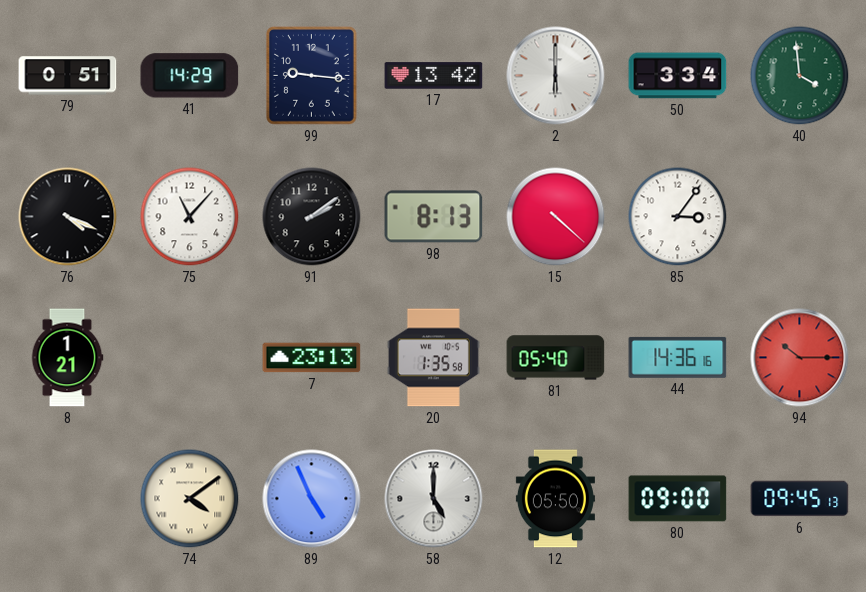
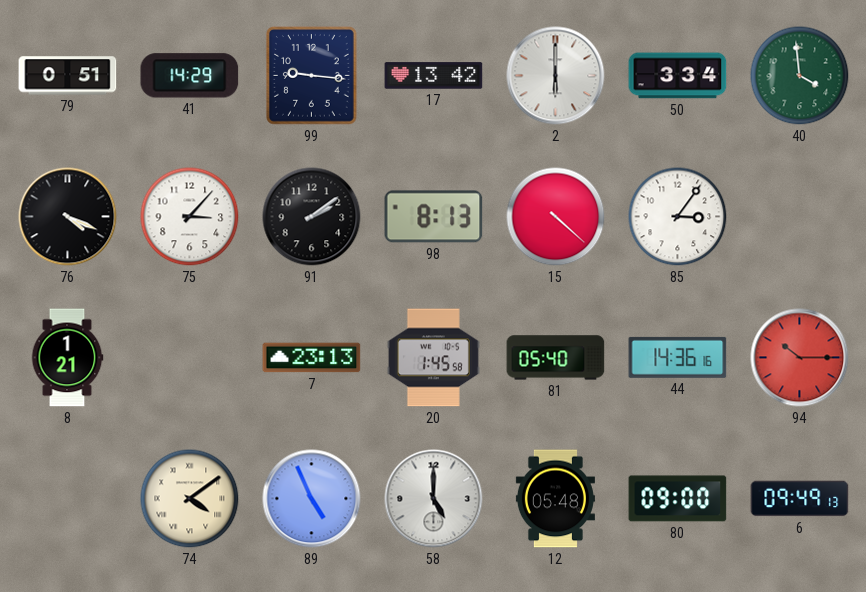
75: 11:07 -> 3:07
20: 1:35 -> 1:45
12: 05:50 -> 05:48
6: 09:45 -> 09:49
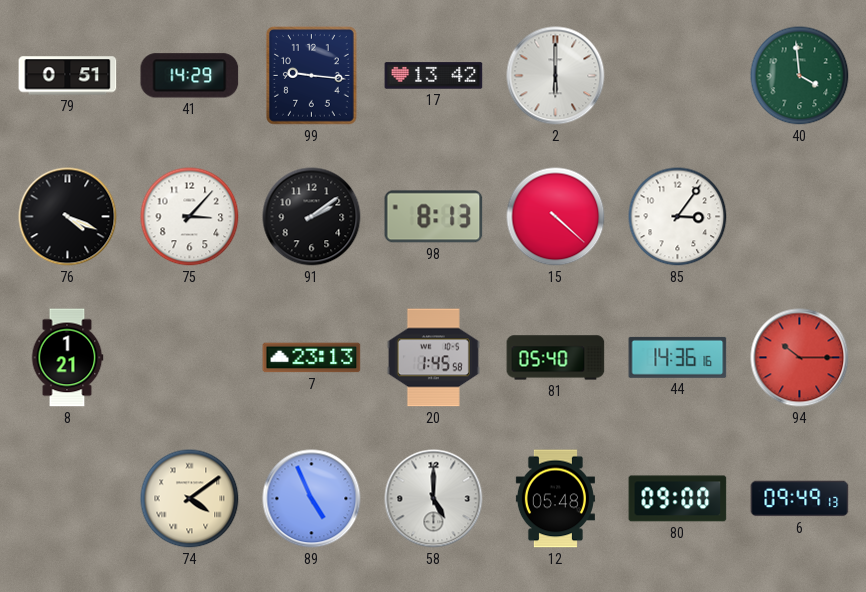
50: 3:34 -> none
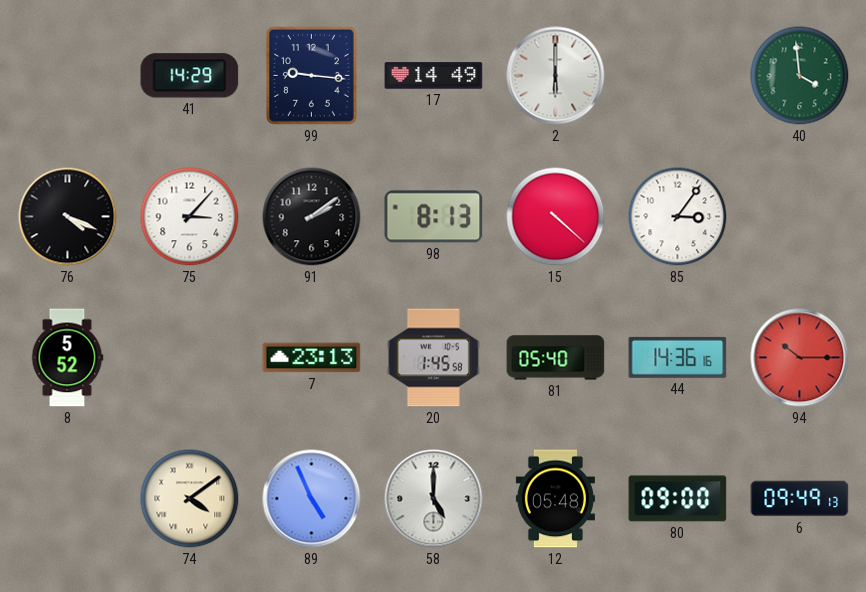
79: 0:51 -> none
17: 13:42 -> 14:49
8: 1:21 -> 5:52
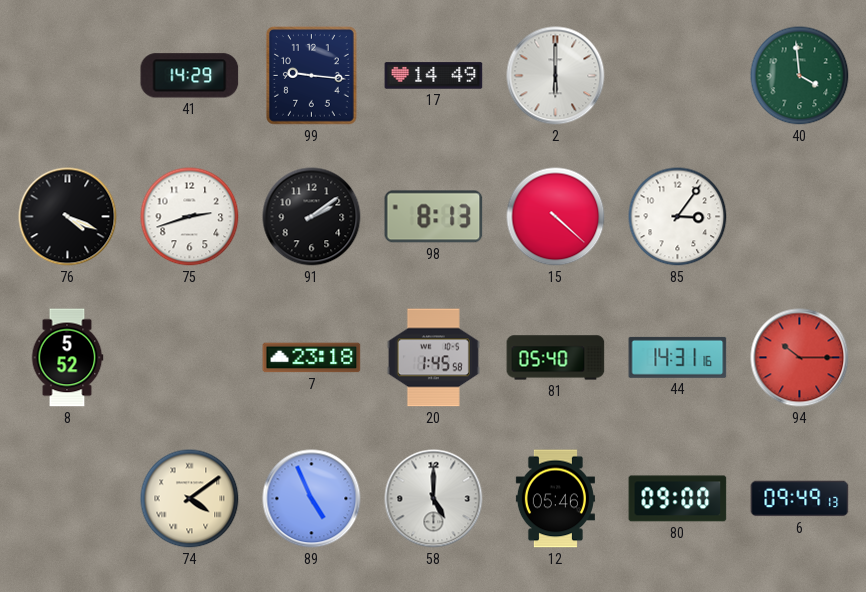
75: 3:07 -> 2:42
7: 23:13 -> 23:18
44: 14:36 -> 14:31
12: 05:48 -> 05:46
